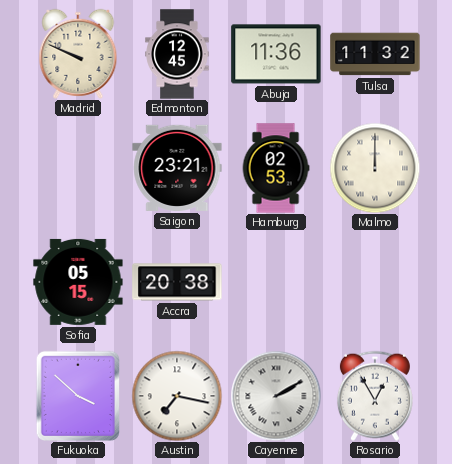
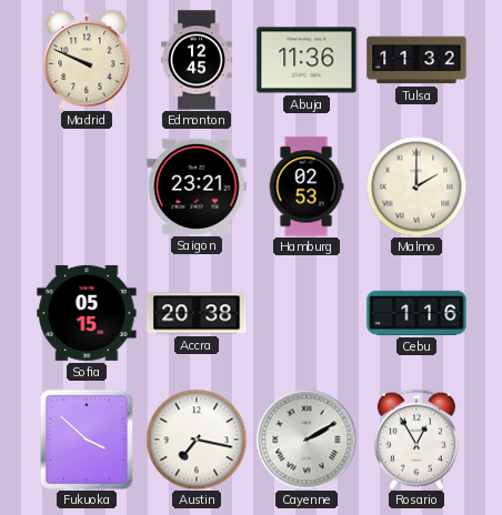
Malmo: 12:00 -> 2:00
Cebu: none -> 1:16
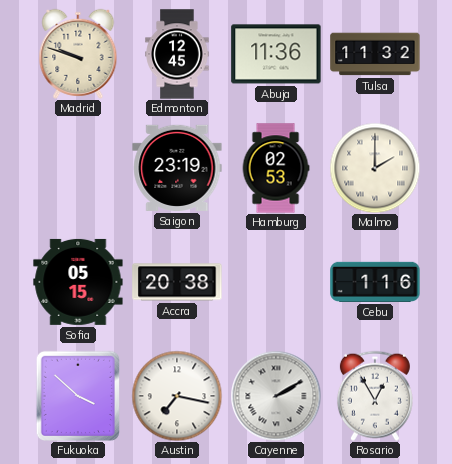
Madrid: 9:49 -> 9:48
Saigon: 23:21 -> 23:19
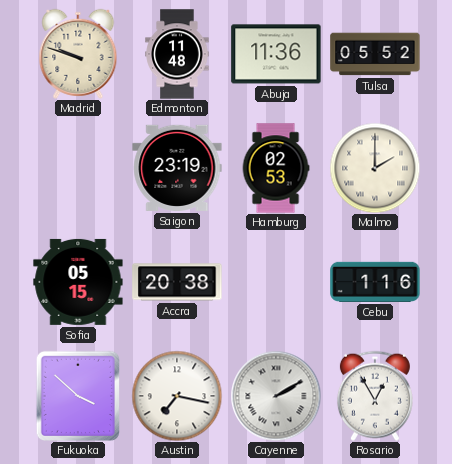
Edmonton: 12:45 -> 11:48
Tulsa: 11:32 -> 05:52
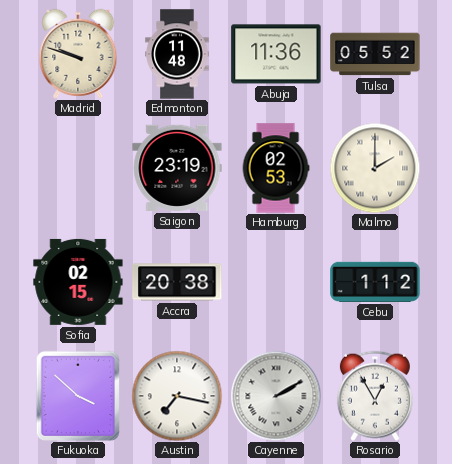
Sofia: 05:15 -> 02:15
Cebu: 1:16 -> 1:12
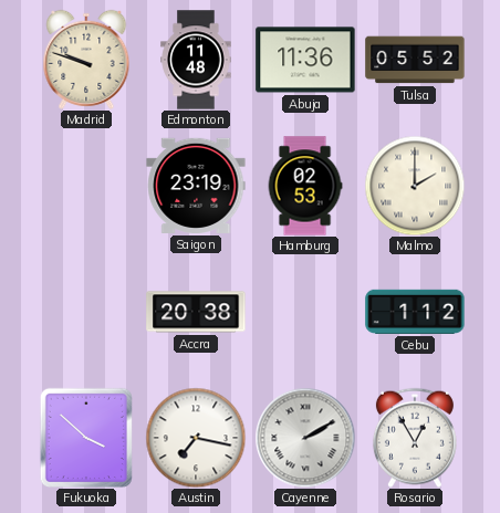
Sofia: 02:15 -> none
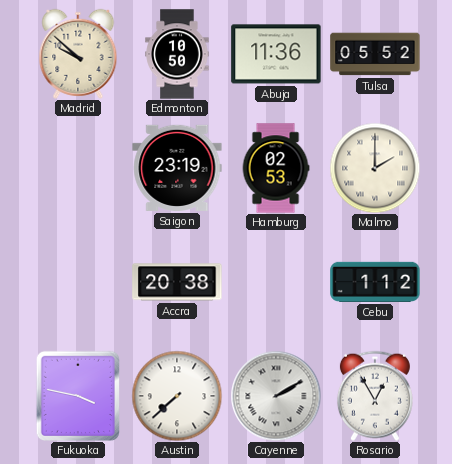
Madrid: 9:48 -> 9:52
Edmonton: 11:48 -> 10:50
Fukuoka: 3:52 -> 3:47
Austin: 7:17 -> 7:38
